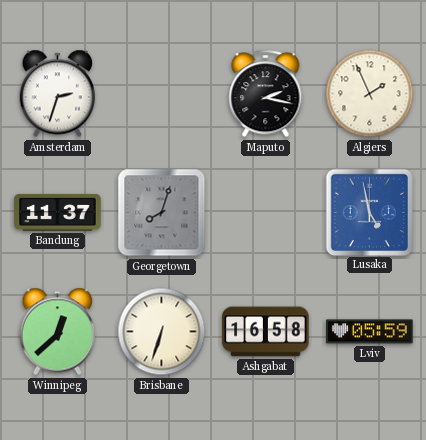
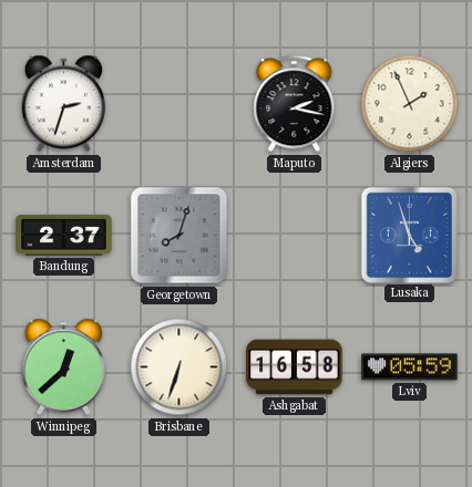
Bandung: 11:37 -> 2:37
Lusaka: 4:58 -> 4:57
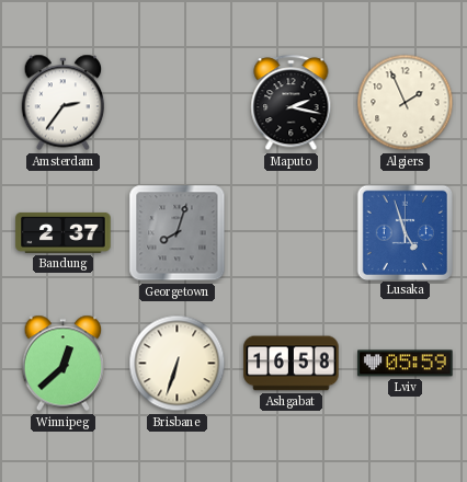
Amsterdam: 2:33 -> 2:36
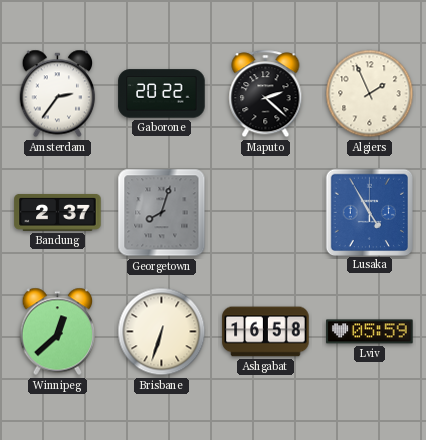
Gaborone: none -> 20:22
Maputo: 2:17 -> 2:22
Lusaka: 4:57 -> 4:55
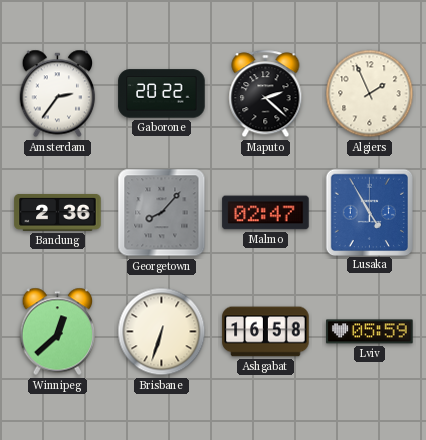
Bandung: 2:37 -> 2:36
Georgetown: 8:03 -> 8:07
Malmo: none -> 02:47
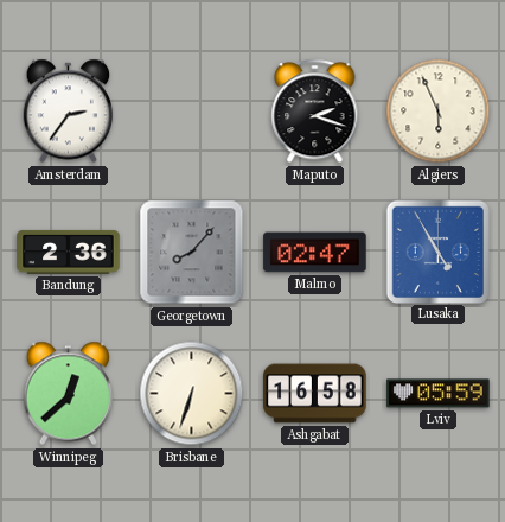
Gaborone: 20:22 -> none
Maputo: 2:22 -> 2:18
Algiers: 1:56 -> 5:56
